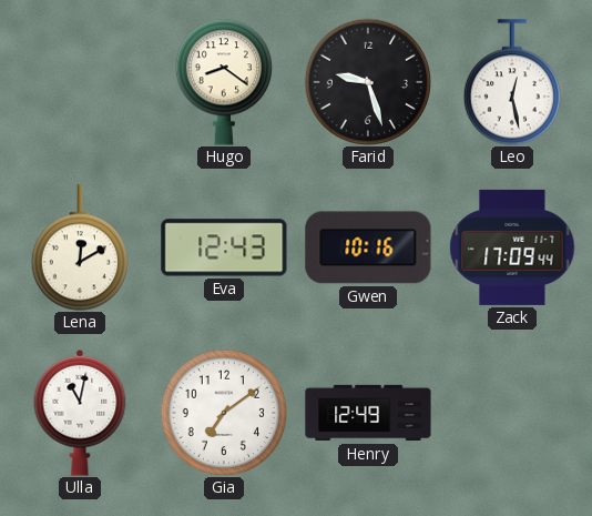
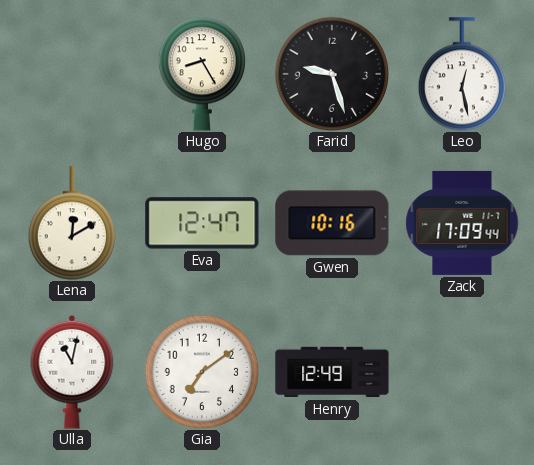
Hugo: 8:21 -> 8:25
Eva: 12:43 -> 12:47
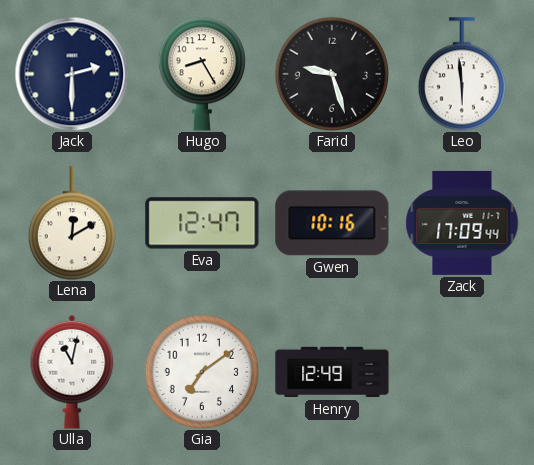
Jack: none -> 2:30
Leo: 12:28 -> 5:59
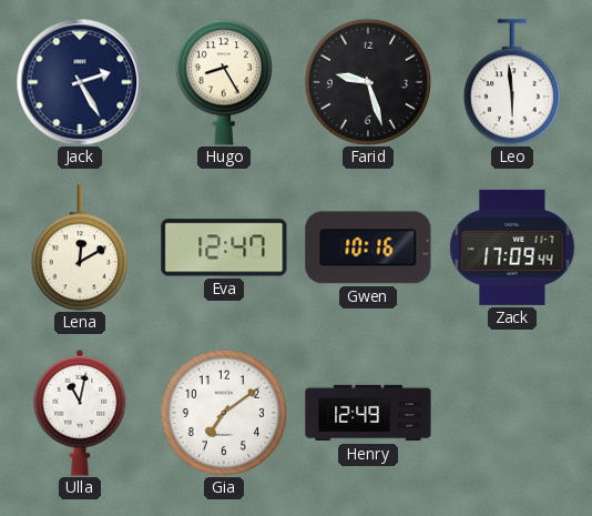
Jack: 2:30 -> 2:25
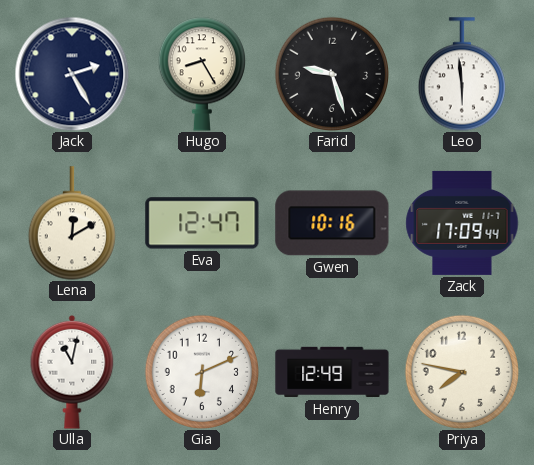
Gia: 7:09 -> 6:11
Priya: none -> 7:47
